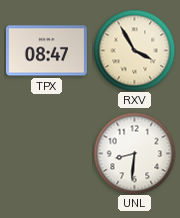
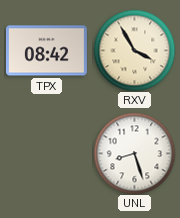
TPX: 08:47 -> 08:42
UNL: 8:31 -> 8:27
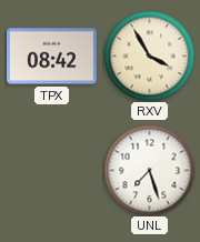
UNL: 8:27 -> 7:27
